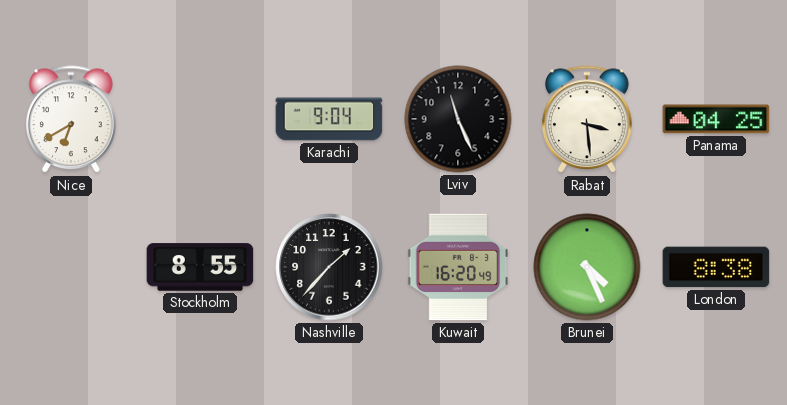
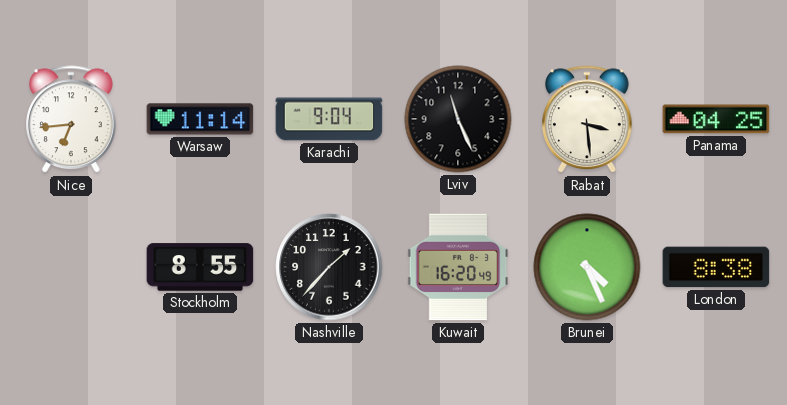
Nice: 6:40 -> 6:44
Warsaw: none -> 11:14
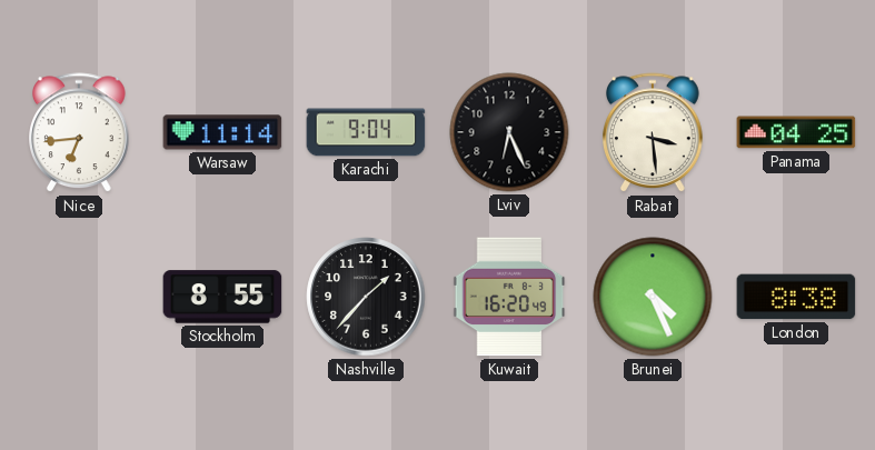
Lviv: 11:26 -> 6:26
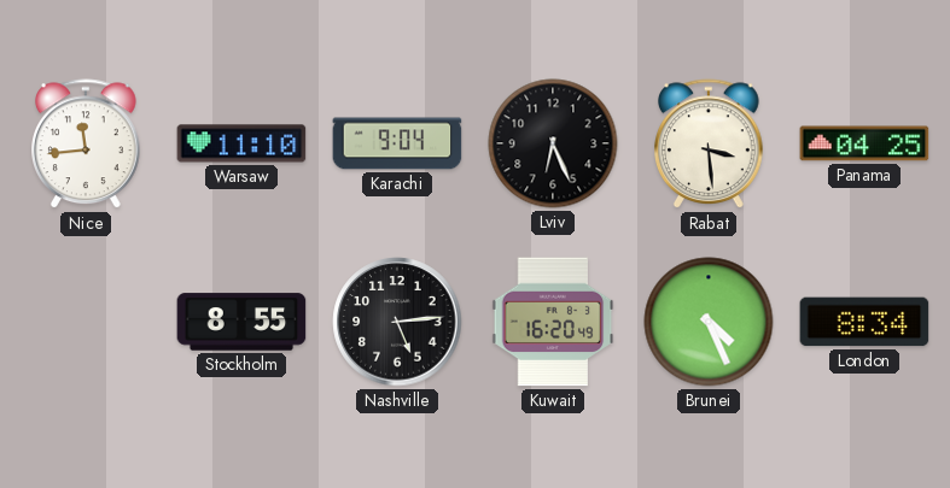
Nice: 6:44 -> 11:44
Warsaw: 11:14 -> 11:10
Nashville: 1:37 -> 5:14
London: 8:38 -> 8:34
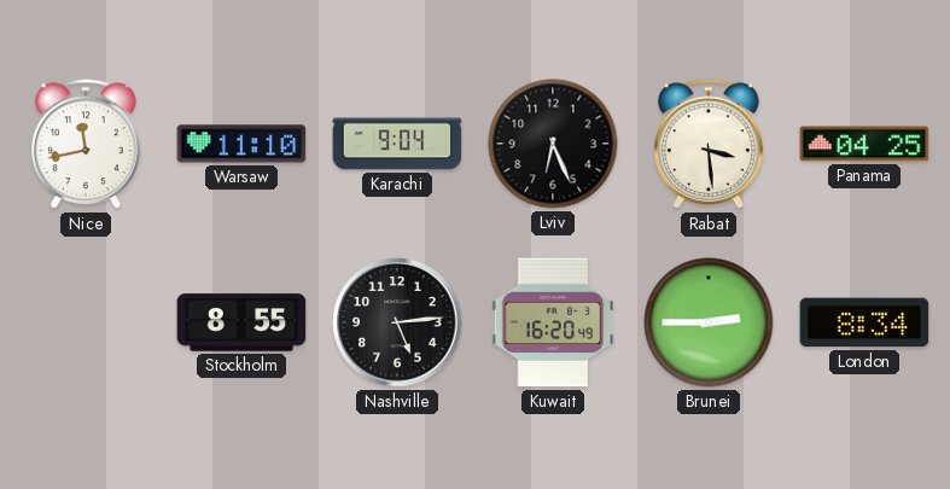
Nice: 11:44 -> 11:43
Brunei: 4:26 -> 2:45
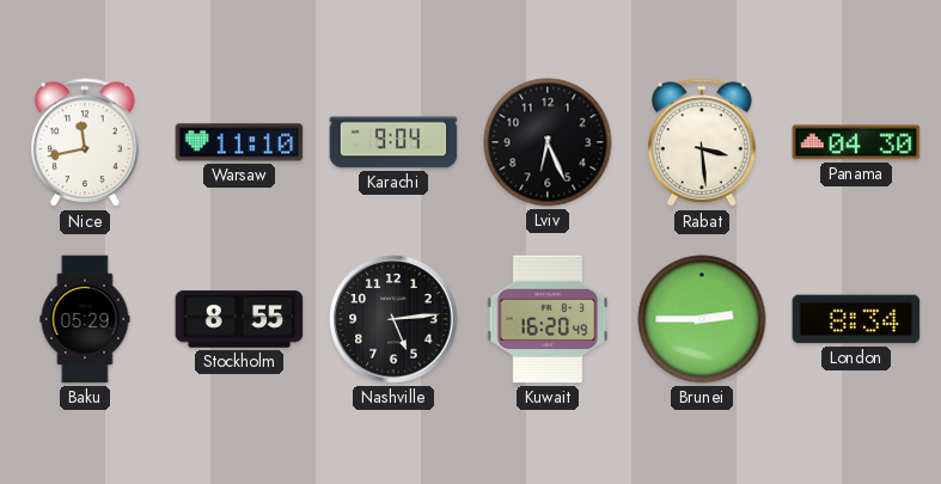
Panama: 04:25 -> 04:30
Baku: none -> 05:29
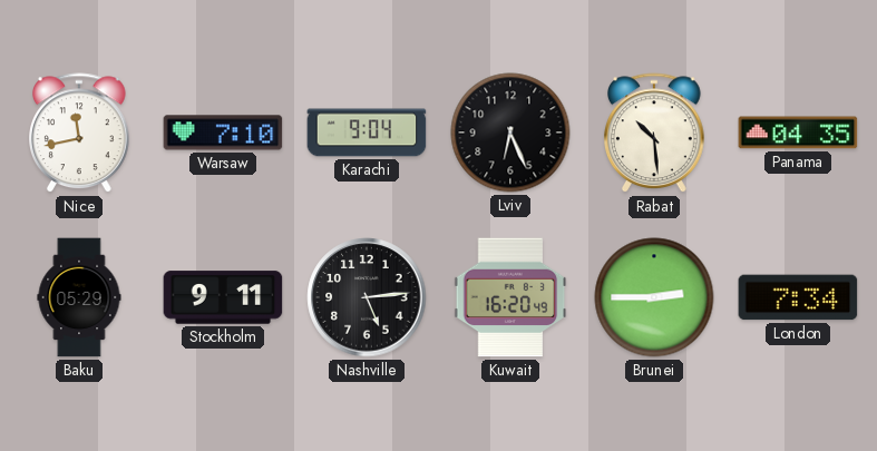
Warsaw: 11:10 -> 7:10
Rabat: 3:29 -> 10:29
Panama: 04:30 -> 04:35
Stockholm: 8:55 -> 9:11
London: 8:34 -> 7:34
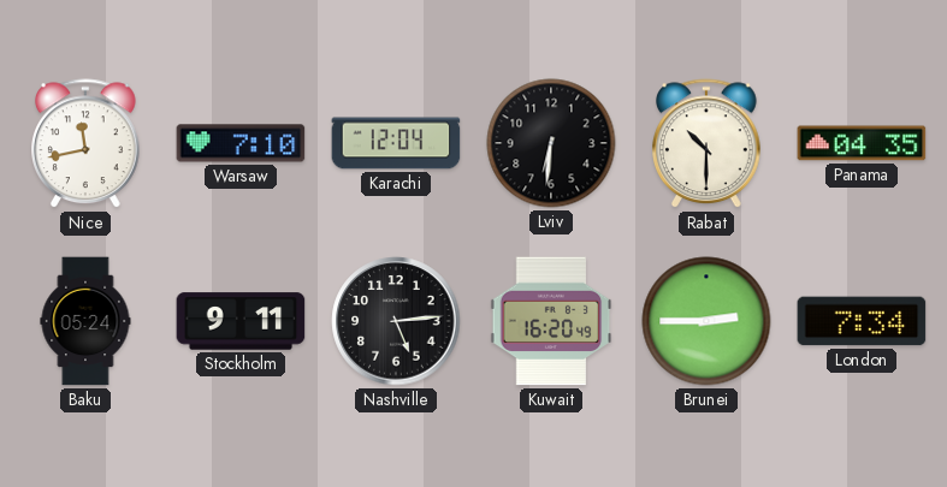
Karachi: 9:04 -> 12:04
Lviv: 6:26 -> 6:31
Rabat: 10:29 -> 10:30
Baku: 05:29 -> 05:24
